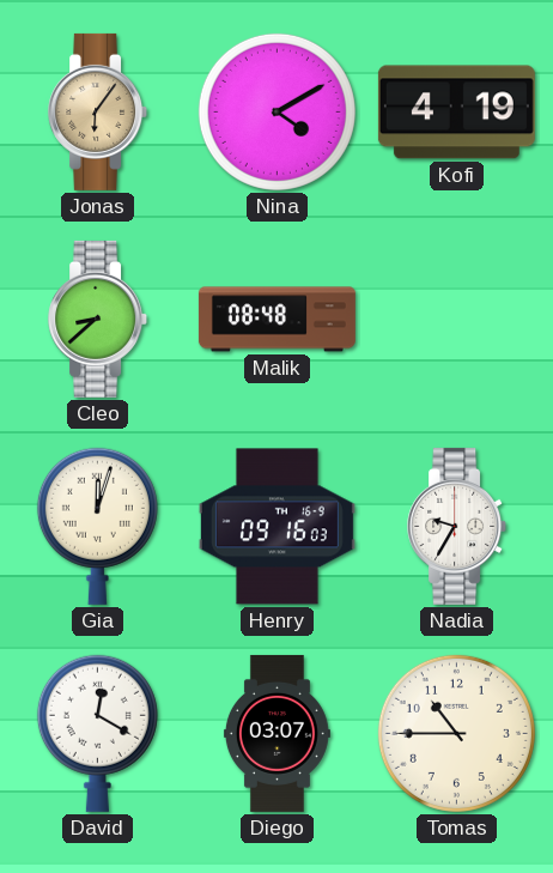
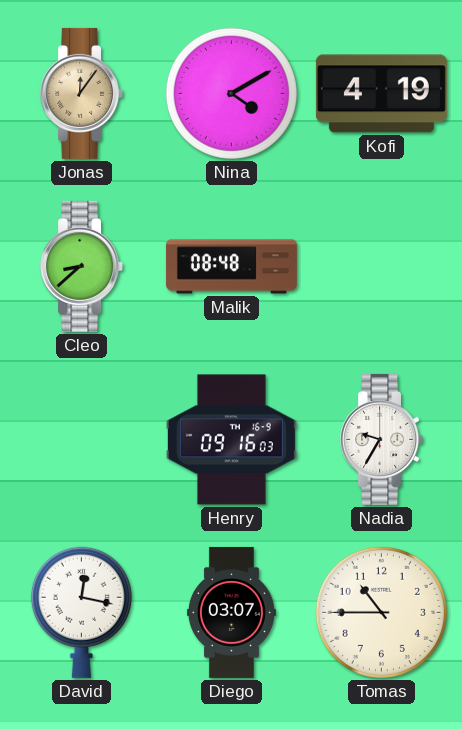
Jonas: 6:06 -> 12:06
Gia: 12:03 -> none
David: 12:20 -> 12:17
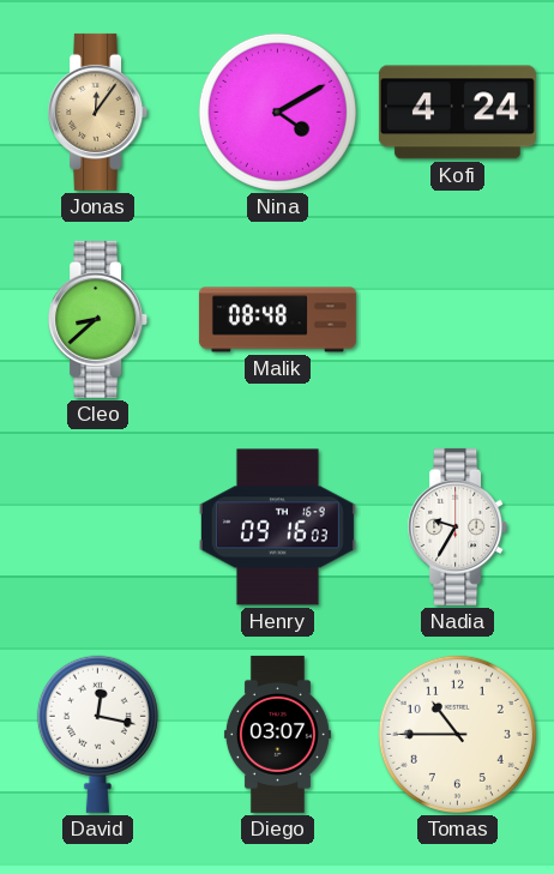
Kofi: 4:19 -> 4:24
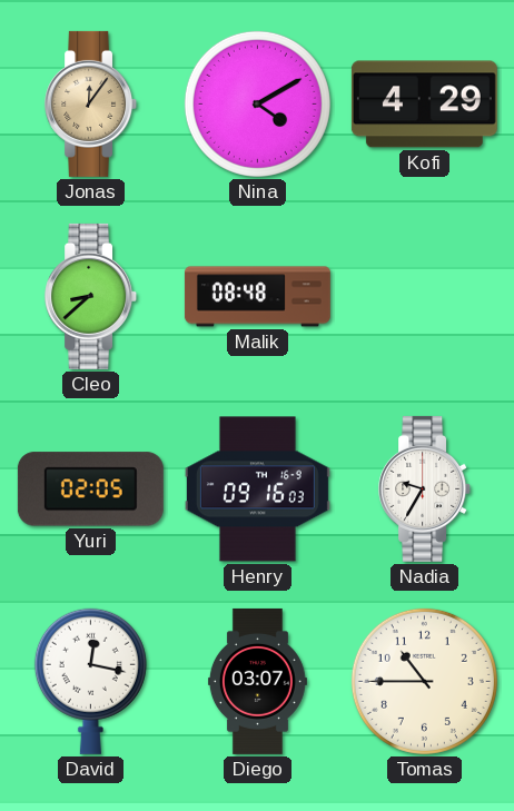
Kofi: 4:24 -> 4:29
Yuri: none -> 02:05
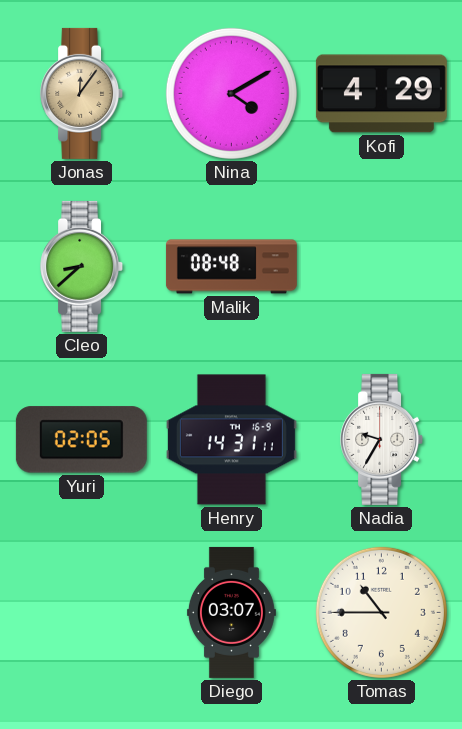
Henry: 09:16 -> 14:31
David: 12:17 -> none
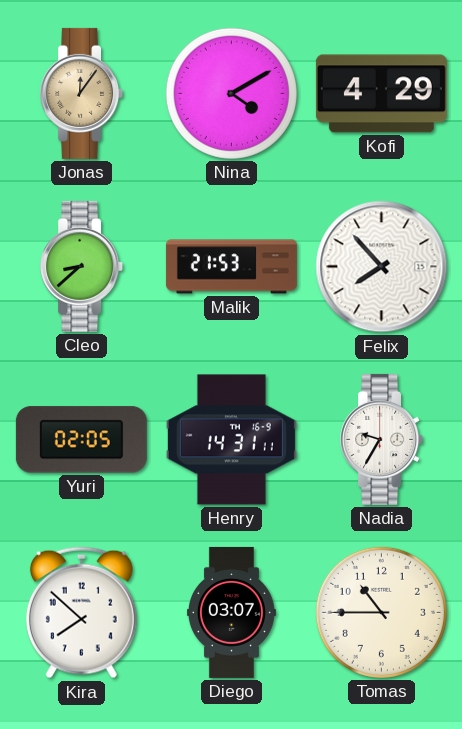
Malik: 08:48 -> 21:53
Felix: none -> 7:53
Kira: none -> 7:52
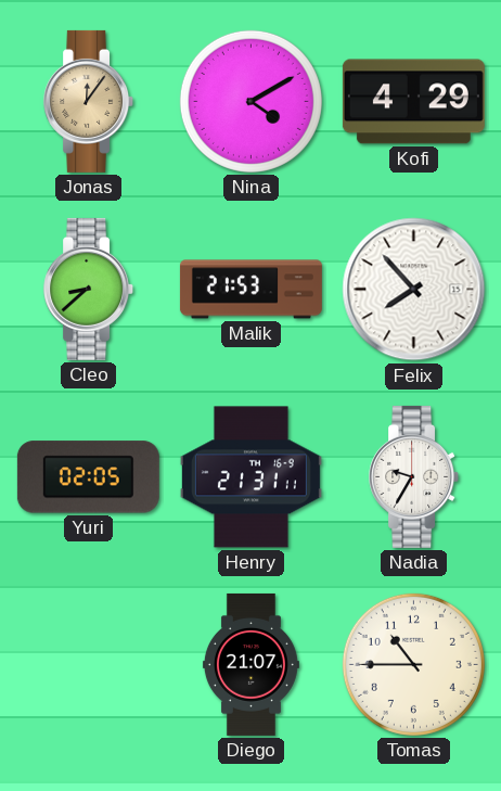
Henry: 14:31 -> 21:31
Kira: 7:52 -> none
Diego: 03:07 -> 21:07
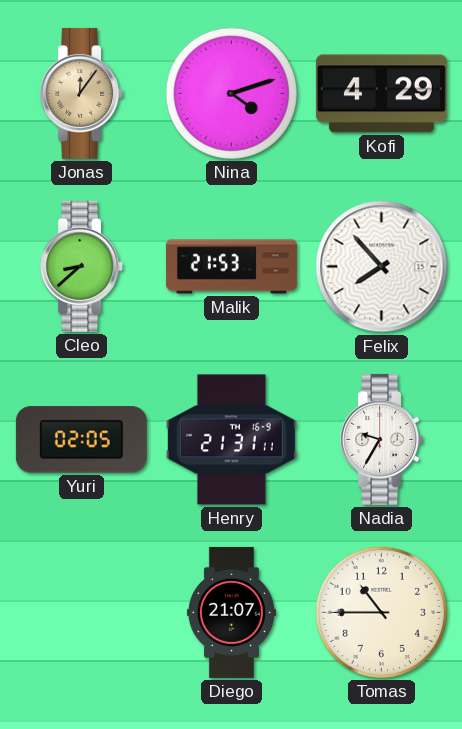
Nina: 4:10 -> 4:12
